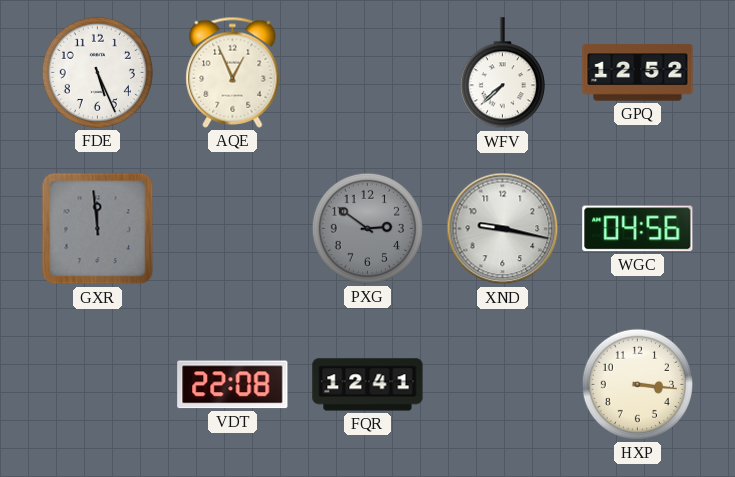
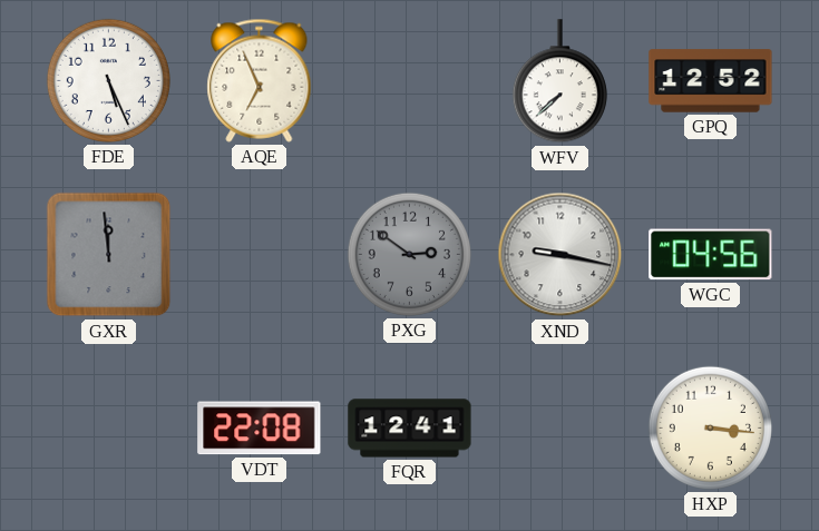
AQE: 12:56 -> 6:56
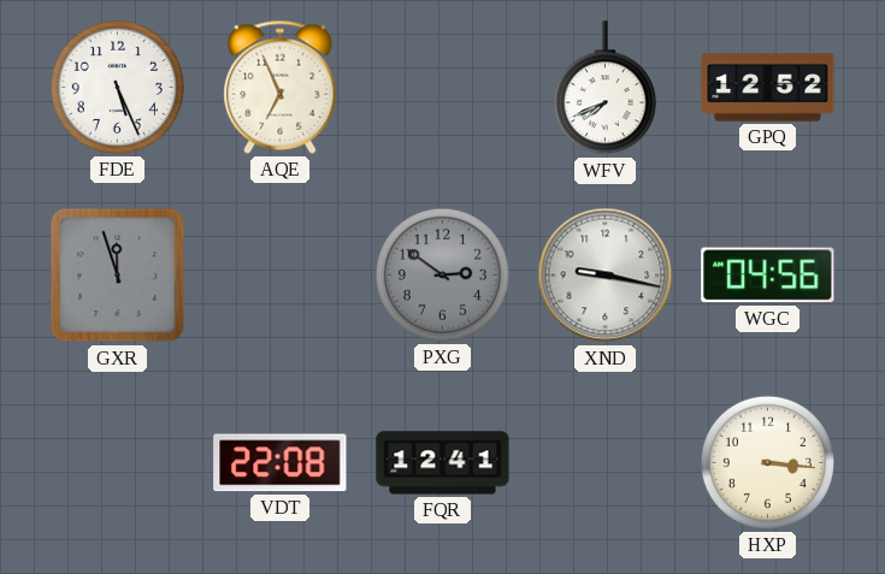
WFV: 7:38 -> 7:41
GXR: 11:59 -> 11:57
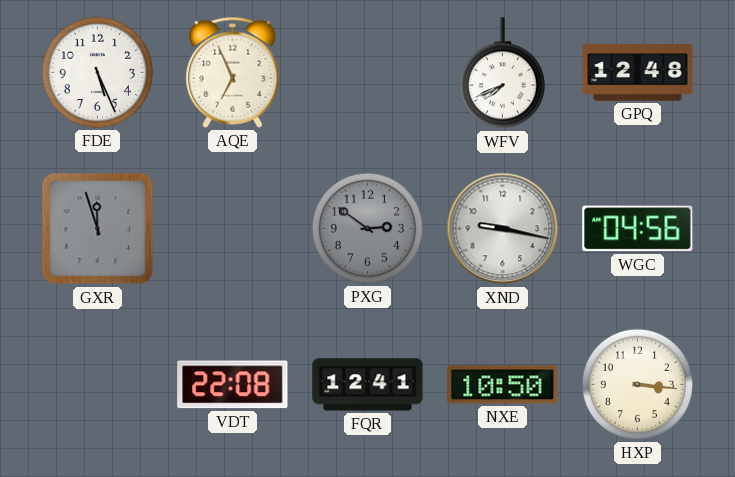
GPQ: 12:52 -> 12:48
NXE: none -> 10:50
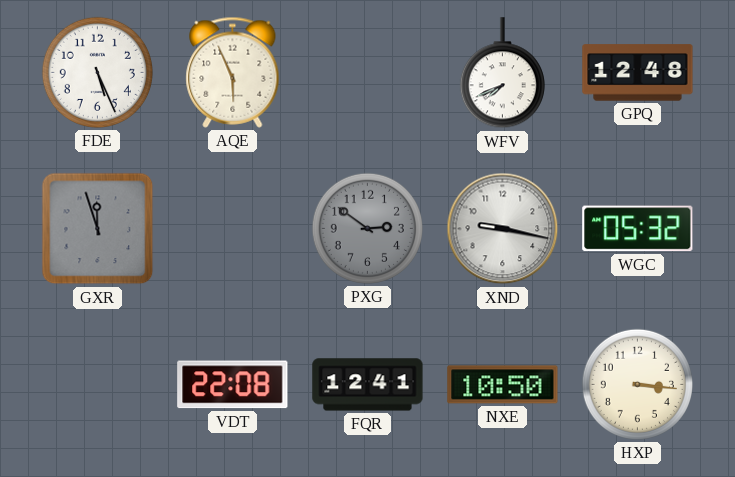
AQE: 6:56 -> 5:56
WGC: 04:56 -> 05:32
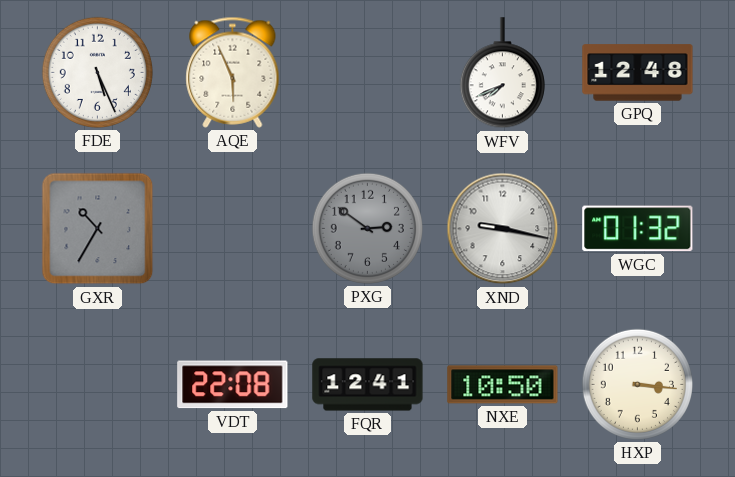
GXR: 11:57 -> 10:35
WGC: 05:32 -> 01:32
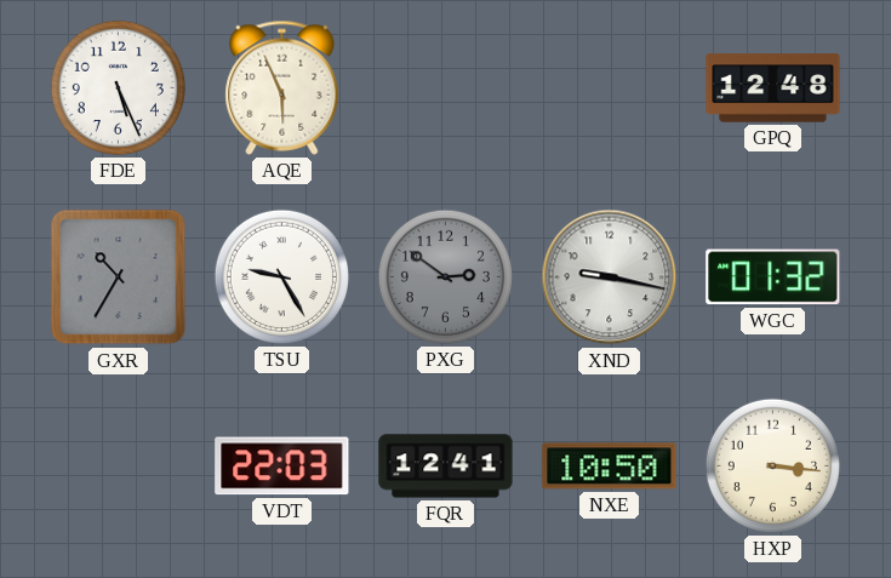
WFV: 7:41 -> none
TSU: none -> 9:25
VDT: 22:08 -> 22:03
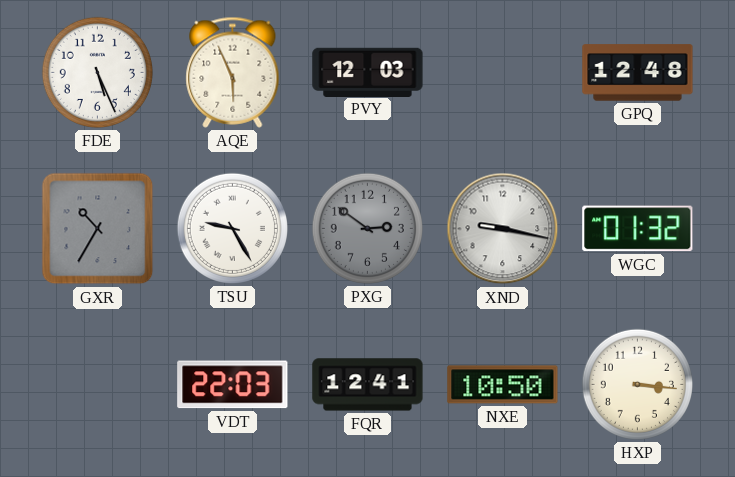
PVY: none -> 12:03
